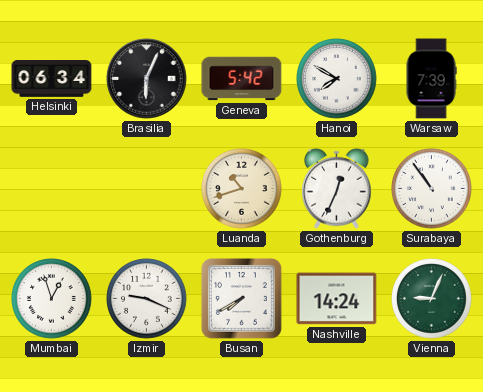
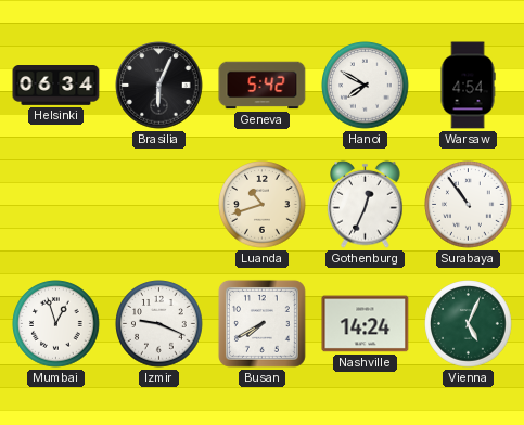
Warsaw: 7:39 -> 4:54
Vienna: 9:04 -> 5:04
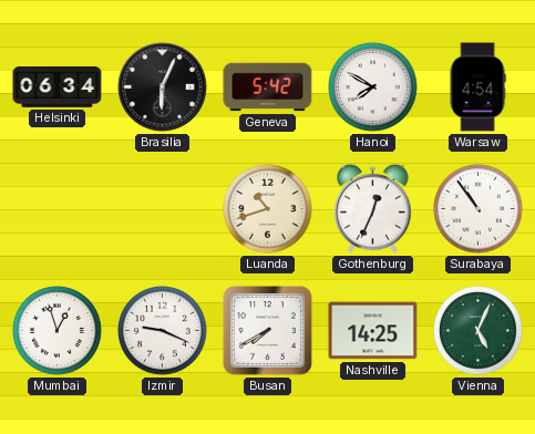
Nashville: 14:24 -> 14:25
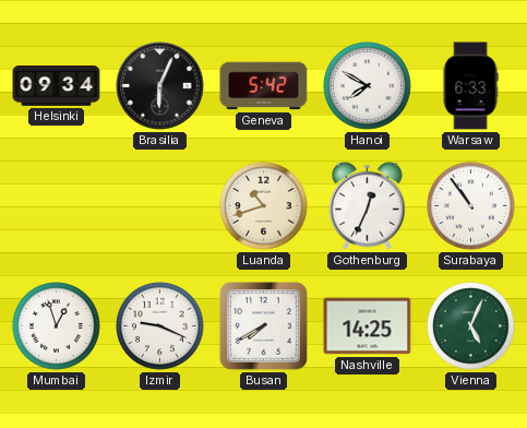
Helsinki: 06:34 -> 09:34
Warsaw: 4:54 -> 6:33
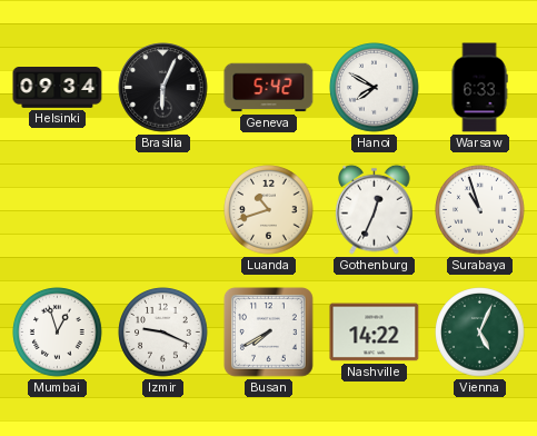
Surabaya: 10:54 -> 10:57
Nashville: 14:25 -> 14:22
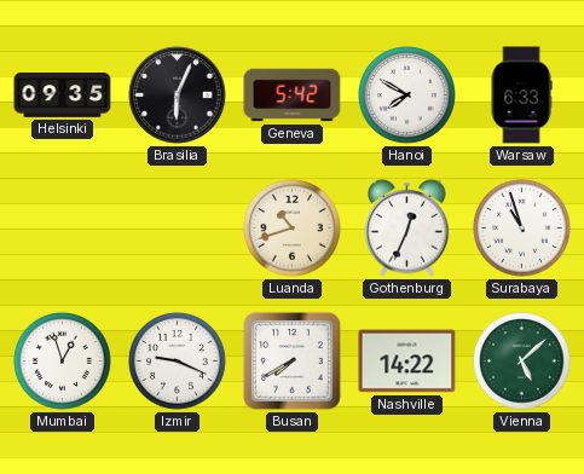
Helsinki: 09:34 -> 09:35
Vienna: 5:04 -> 5:08
